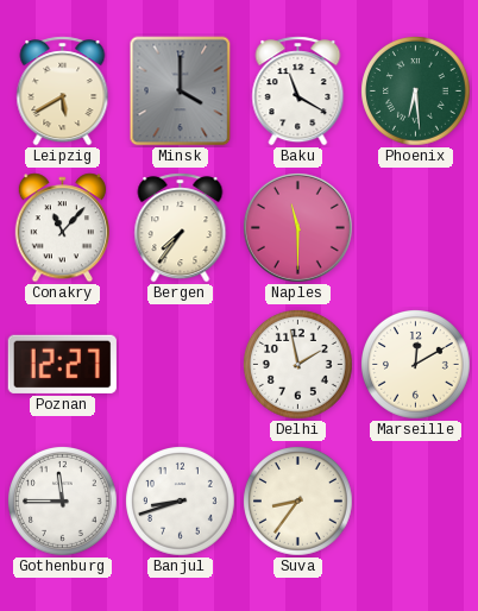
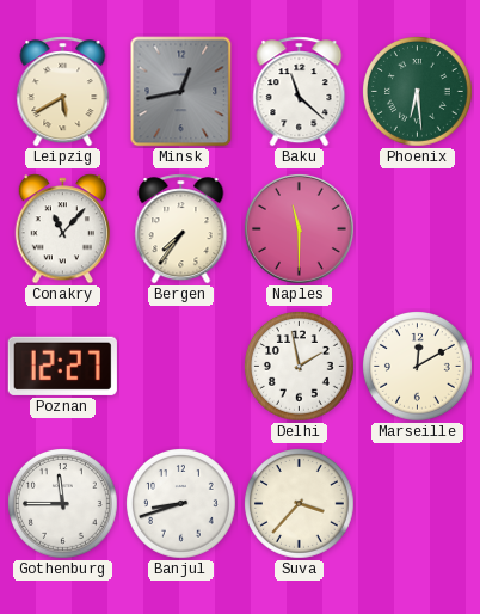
Minsk: 4:00 -> 12:43
Baku: 11:20 -> 11:22
Suva: 8:36 -> 3:37
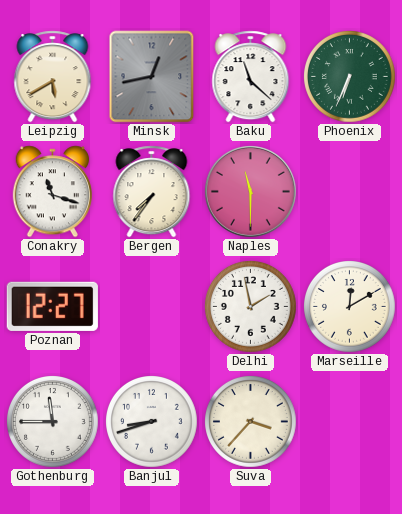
Phoenix: 6:29 -> 6:34
Conakry: 11:07 -> 11:18
